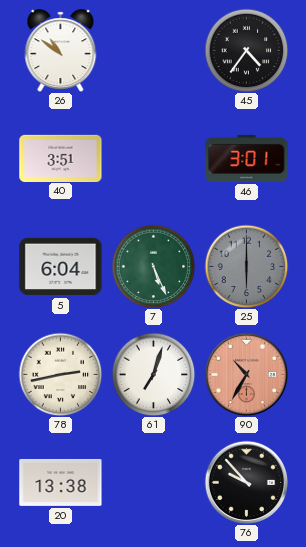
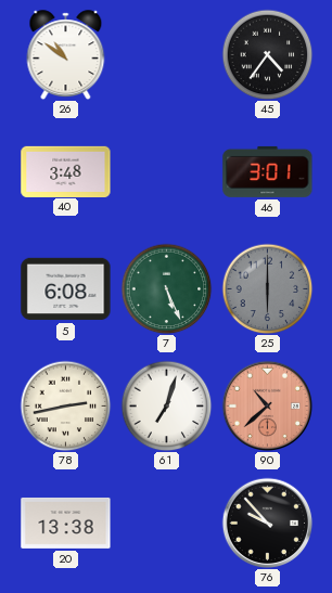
40: 3:51 -> 3:48
5: 6:04 -> 6:08
90: 10:35 -> 10:38
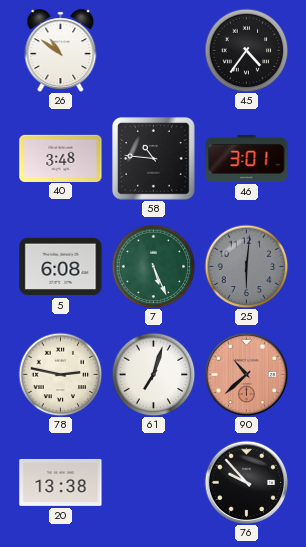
58: none -> 10:46
25: 6:00 -> 6:01
78: 2:43 -> 2:47
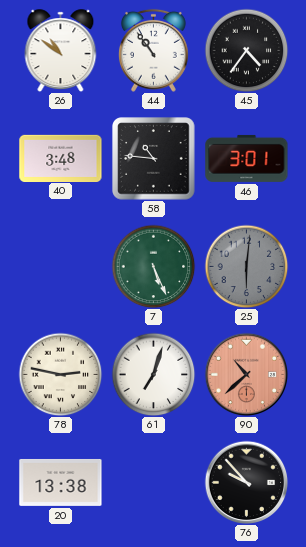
44: none -> 10:54
5: 6:08 -> none
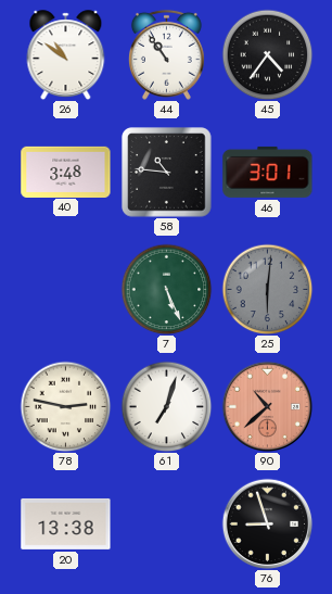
76: 9:53 -> 8:57
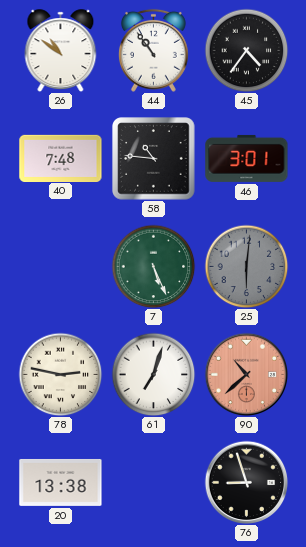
40: 3:48 -> 7:48
